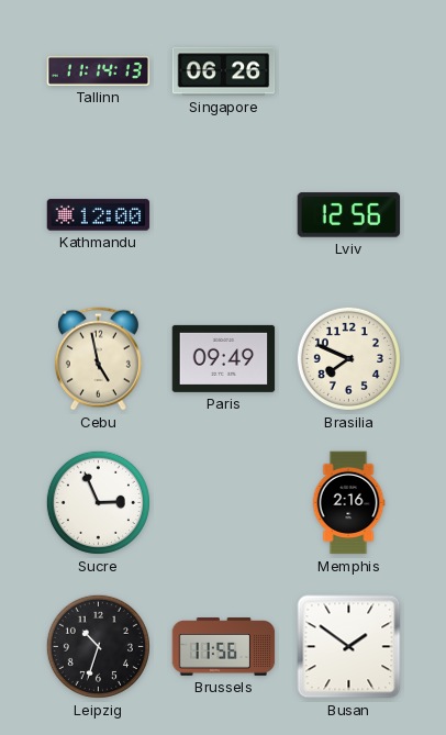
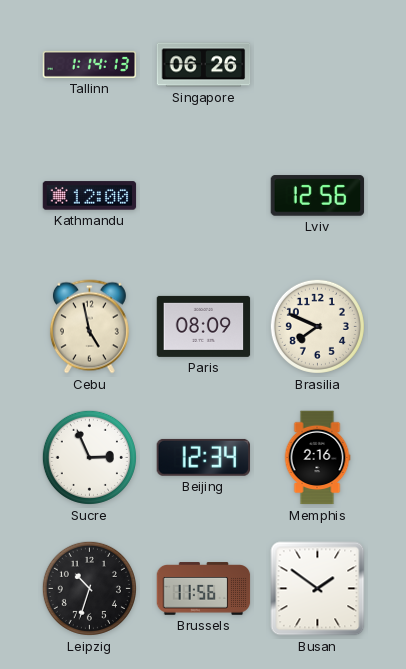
Tallinn: 11:14 -> 1:14
Paris: 09:49 -> 08:09
Beijing: none -> 12:34
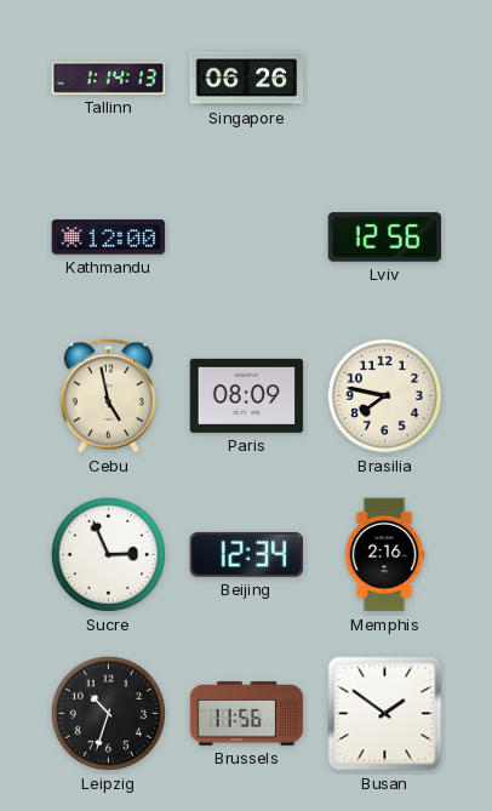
Brasilia: 7:49 -> 7:47
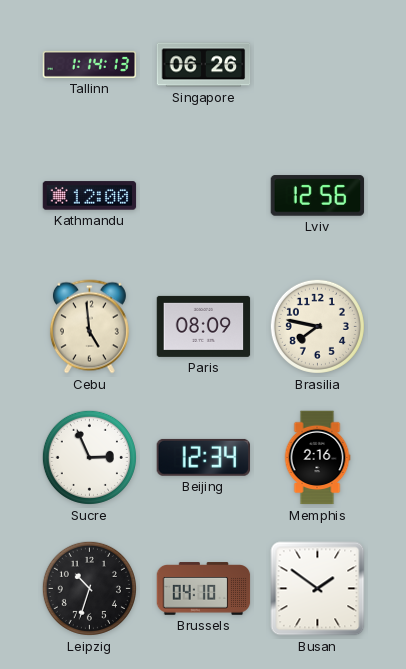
Cebu: 4:58 -> 4:59
Brussels: 11:56 -> 04:10
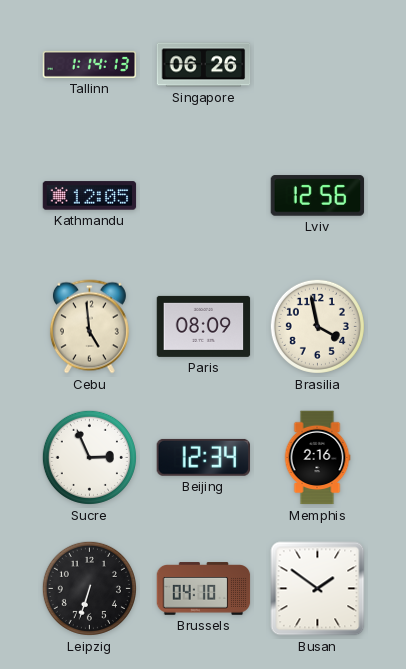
Kathmandu: 12:00 -> 12:05
Brasilia: 7:47 -> 3:58
Leipzig: 10:33 -> 6:33
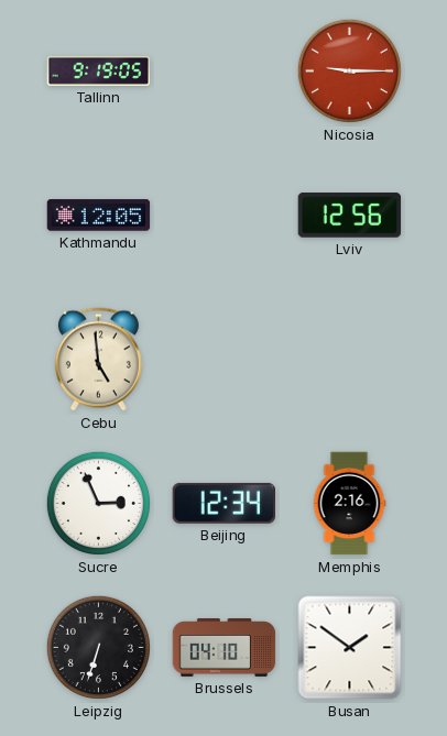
Tallinn: 1:14 -> 9:19
Singapore: 06:26 -> none
Nicosia: none -> 9:15
Paris: 08:09 -> none
Brasilia: 3:58 -> none
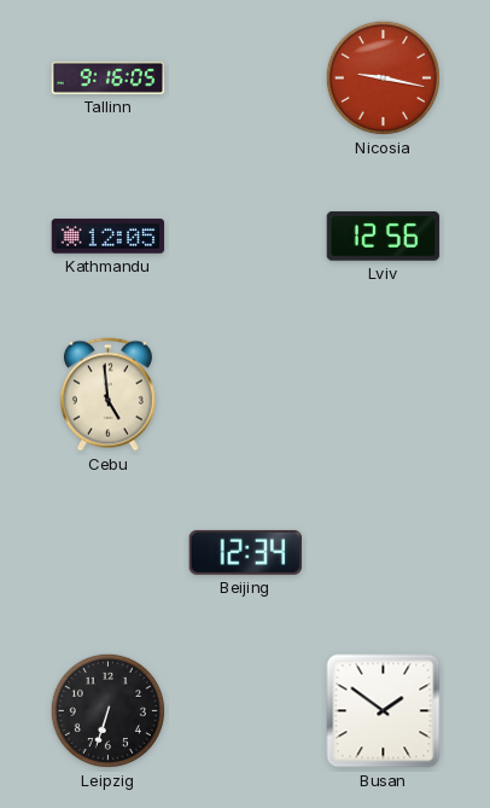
Tallinn: 9:19 -> 9:16
Nicosia: 9:15 -> 9:17
Sucre: 2:56 -> none
Memphis: 2:16 -> none
Brussels: 04:10 -> none
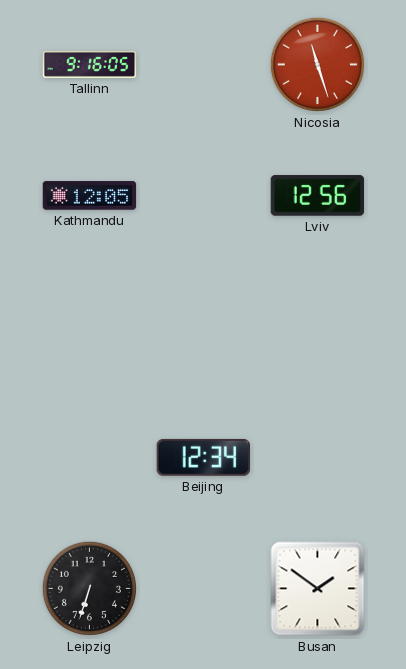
Nicosia: 9:17 -> 11:27
Cebu: 4:59 -> none
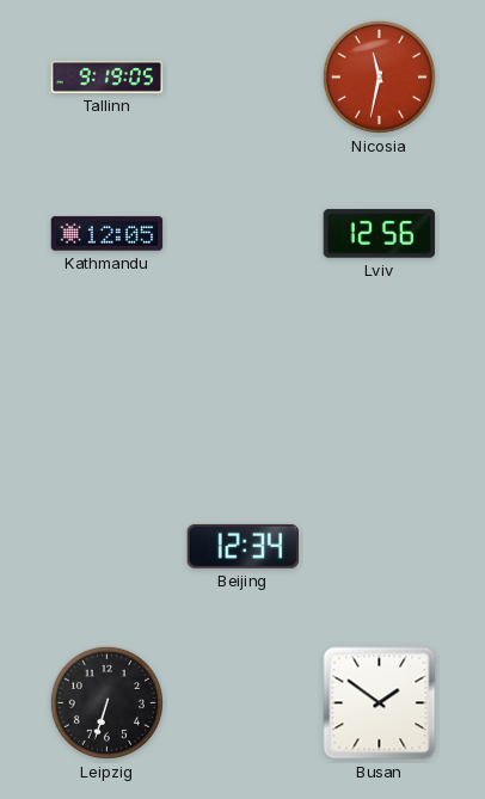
Tallinn: 9:16 -> 9:19
Nicosia: 11:27 -> 11:32
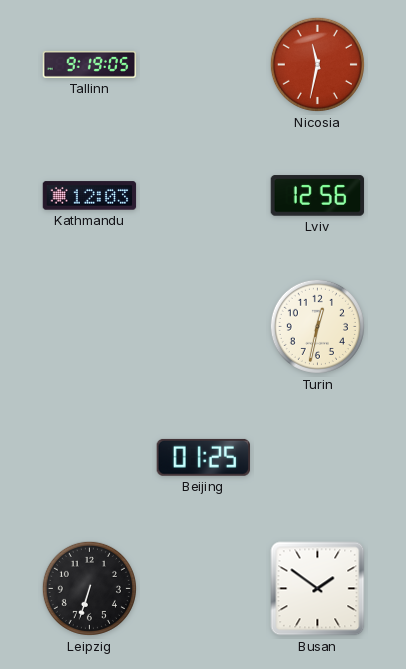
Kathmandu: 12:05 -> 12:03
Turin: none -> 12:32
Beijing: 12:34 -> 01:25
